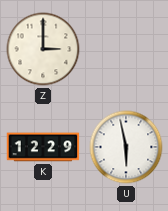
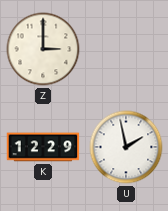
U: 5:58 -> 1:58
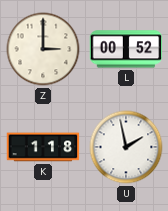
L: none -> 00:52
K: 12:29 -> 1:18
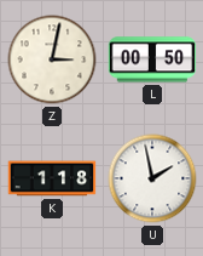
Z: 3:00 -> 3:02
L: 00:52 -> 00:50
